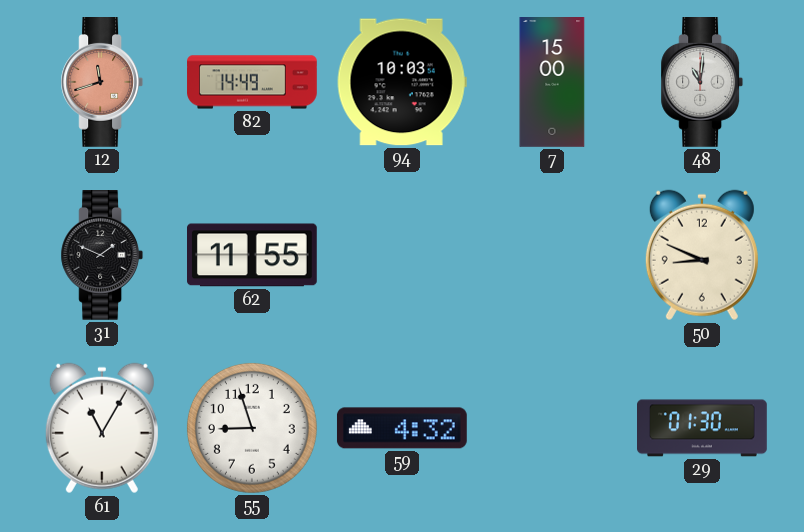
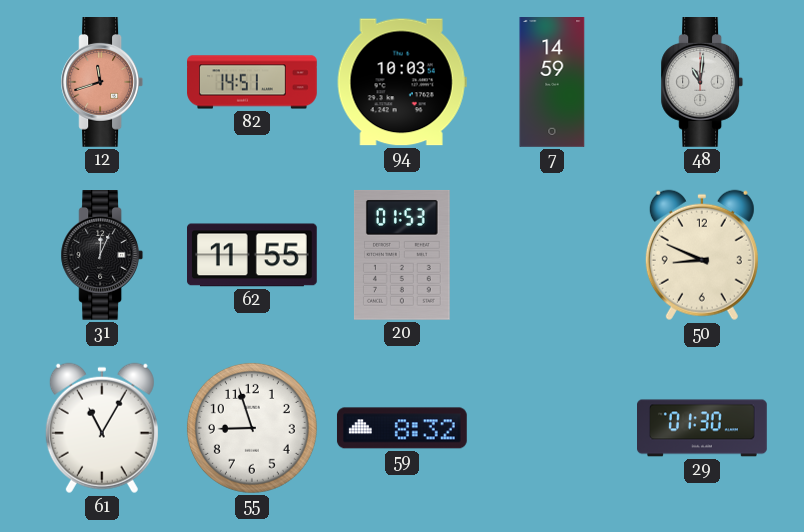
82: 14:49 -> 14:51
7: 15:00 -> 14:59
31: 1:49 -> 12:04
20: none -> 01:53
59: 4:32 -> 8:32
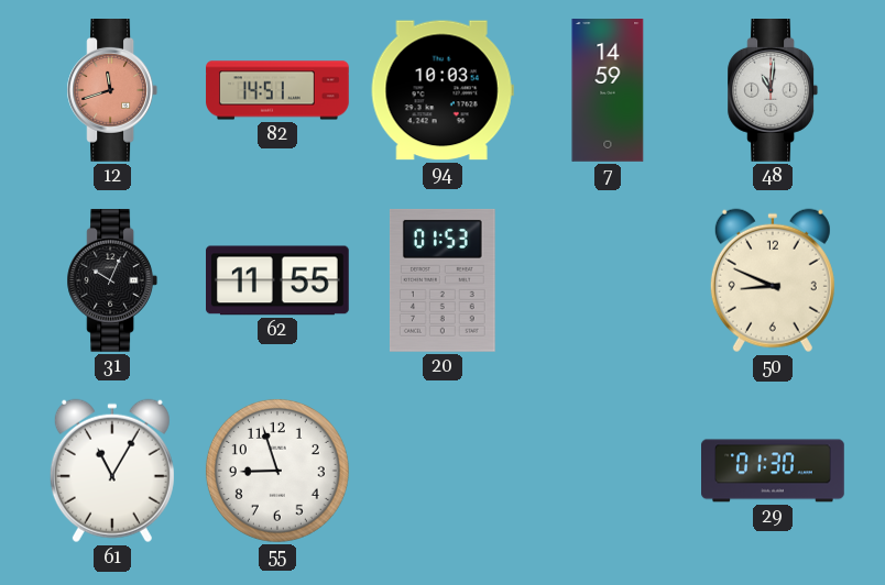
31: 12:04 -> 10:04
59: 8:32 -> none
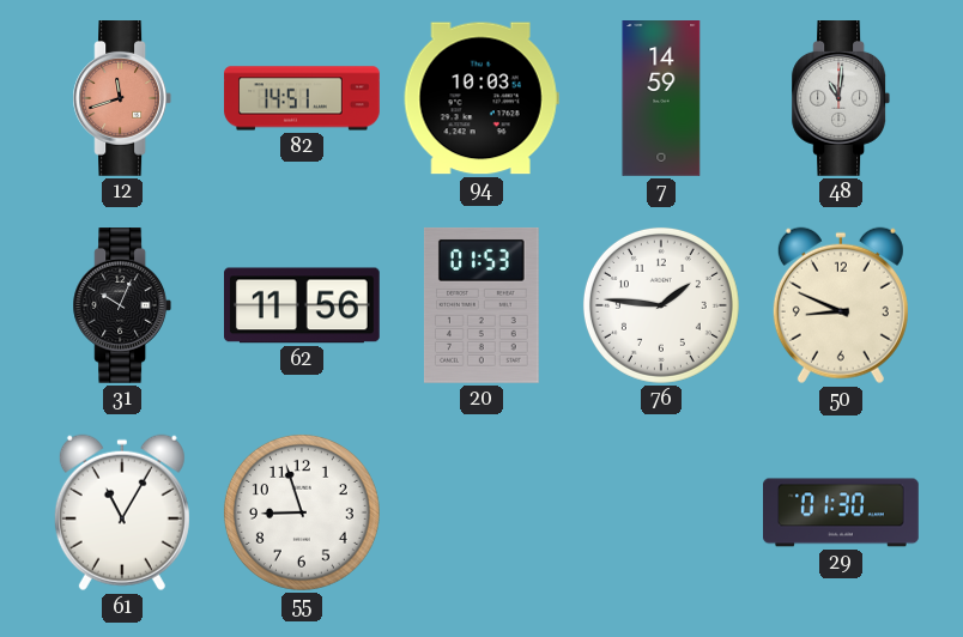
62: 11:55 -> 11:56
76: none -> 1:46
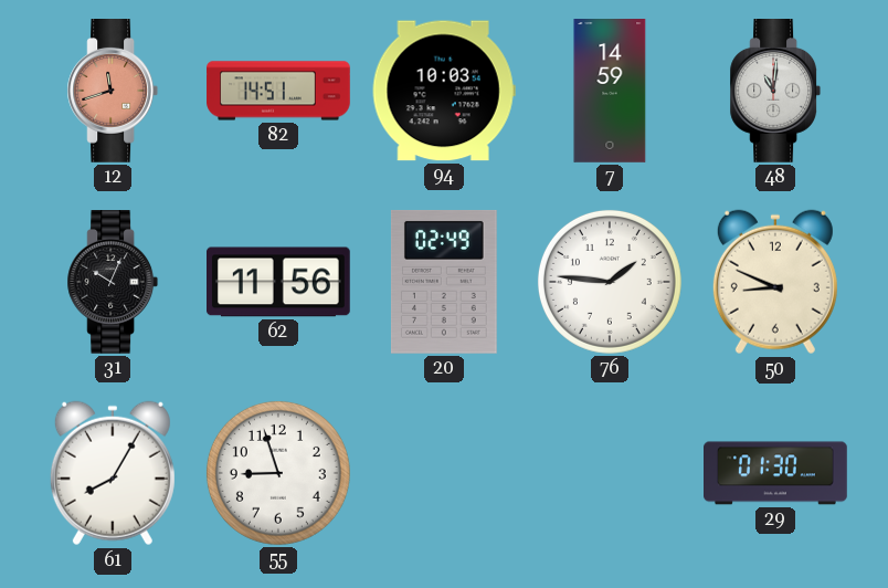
20: 01:53 -> 02:49
61: 11:05 -> 8:05
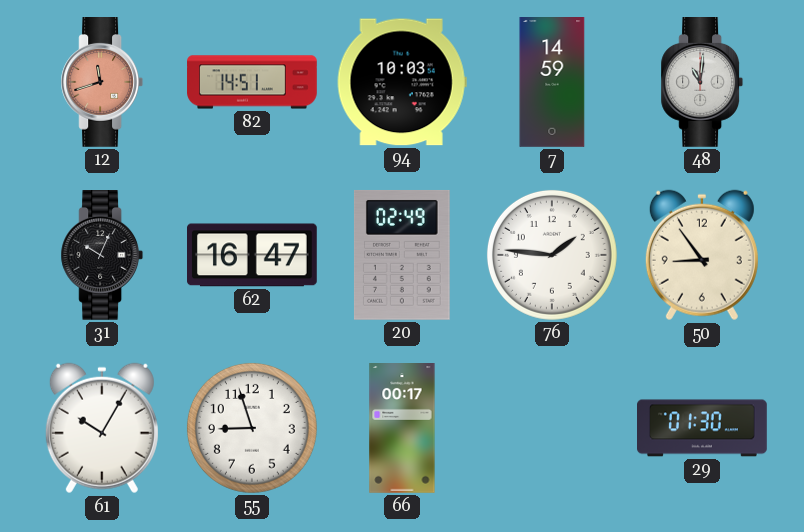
62: 11:56 -> 16:47
50: 8:49 -> 8:54
61: 8:05 -> 10:05
66: none -> 00:17
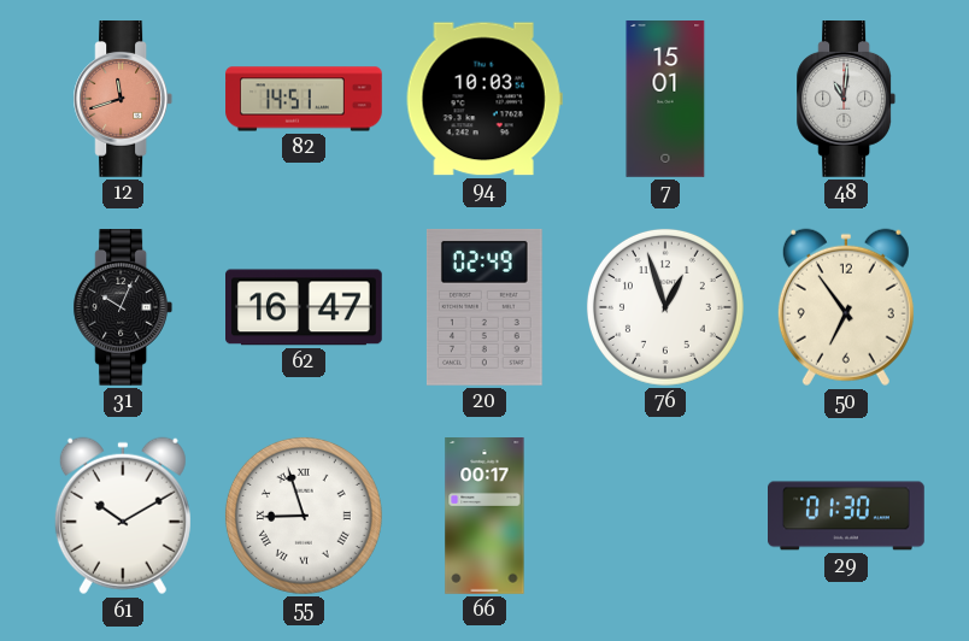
7: 14:59 -> 15:01
76: 1:46 -> 12:57
50: 8:54 -> 6:54
61: 10:05 -> 10:10
55 numerals: Arabic -> Roman
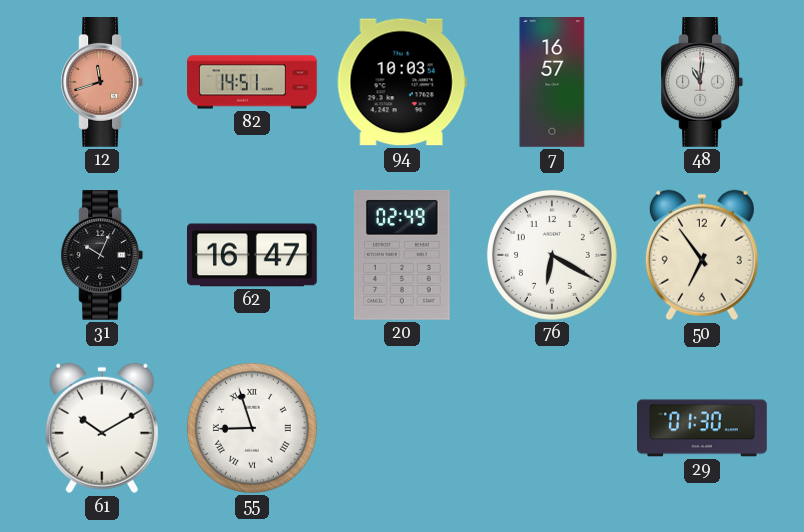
7: 15:01 -> 16:57
76: 12:57 -> 6:20
66: 00:17 -> none
